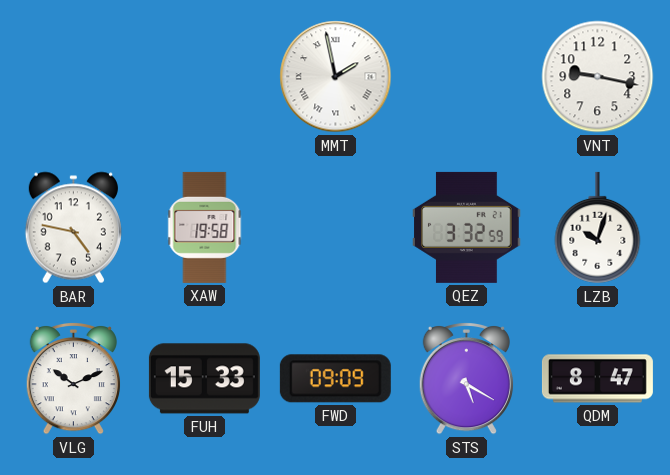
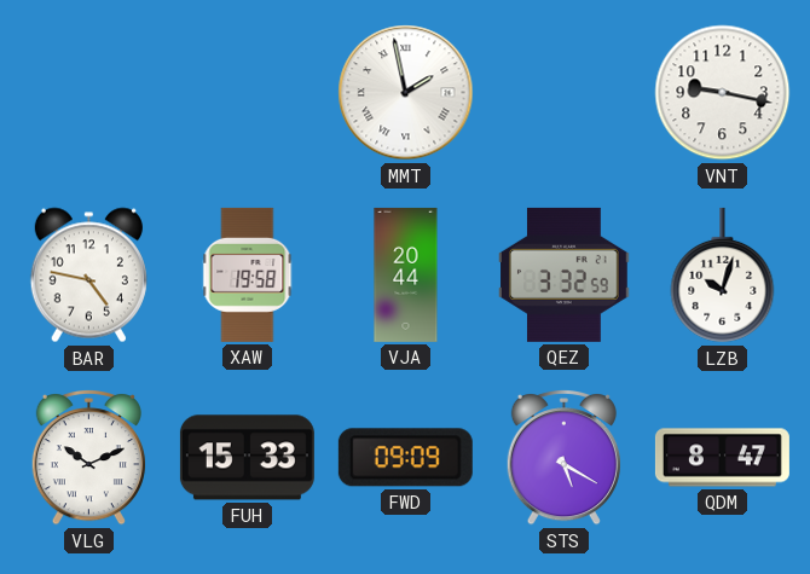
VJA: none -> 20:44
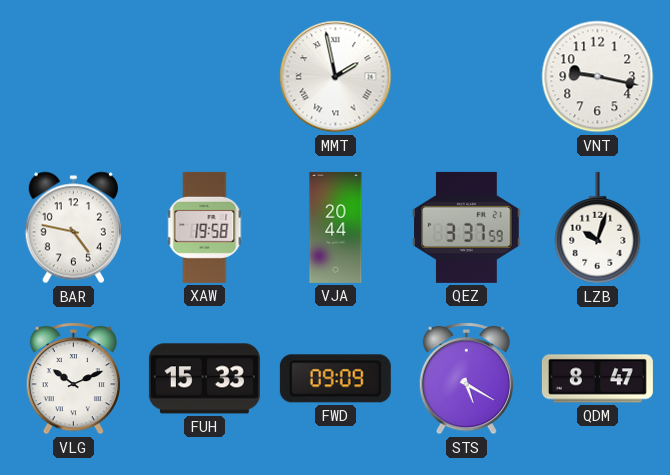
QEZ: 3:32 -> 3:37
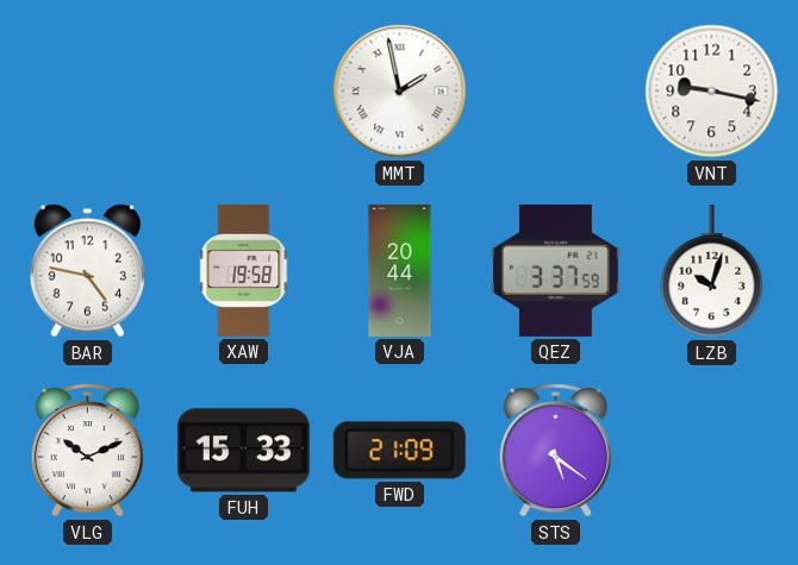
FWD: 09:09 -> 21:09
STS: 5:20 -> 5:21
QDM: 8:47 -> none
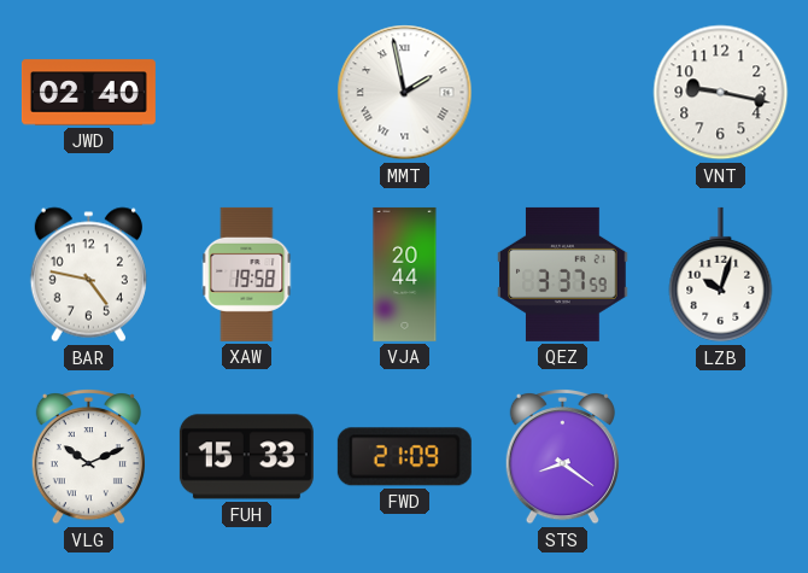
JWD: none -> 02:40
STS: 5:21 -> 8:21
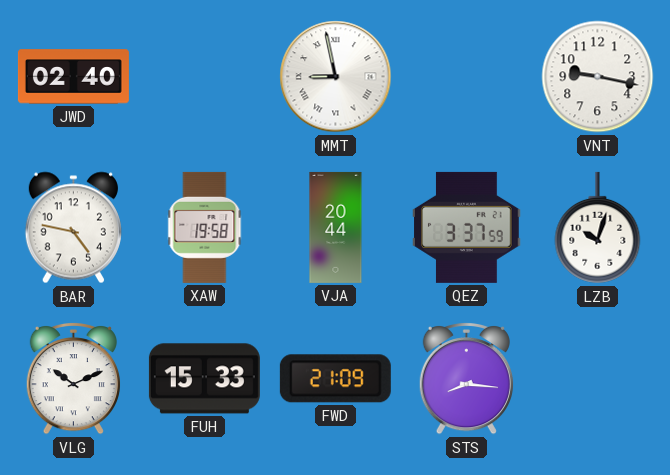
MMT: 1:58 -> 8:58
STS: 8:21 -> 8:16
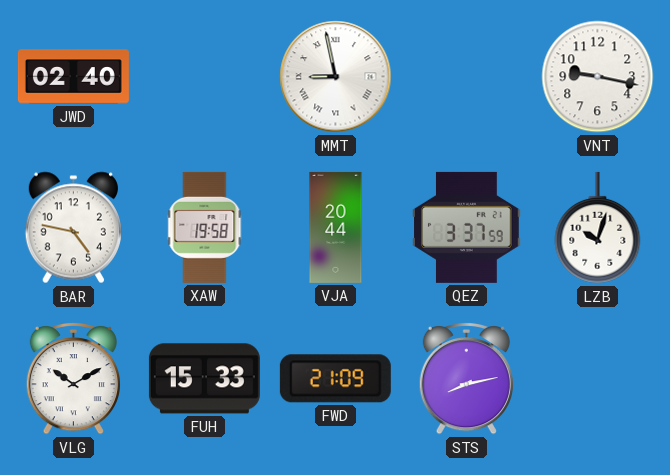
VLG: 10:11 -> 10:10
STS: 8:16 -> 8:13
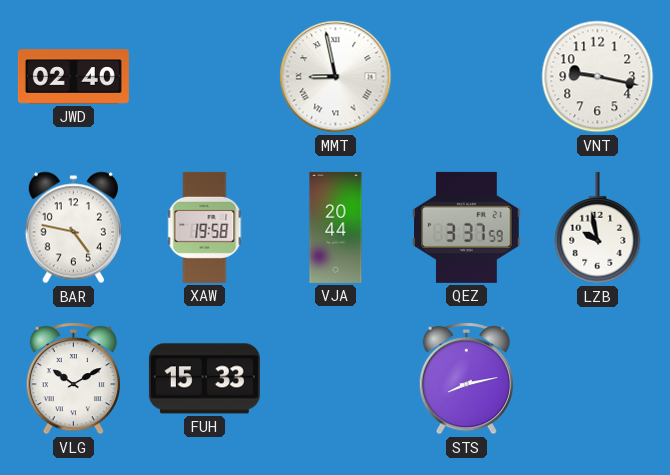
LZB: 10:03 -> 9:58
FWD: 21:09 -> none
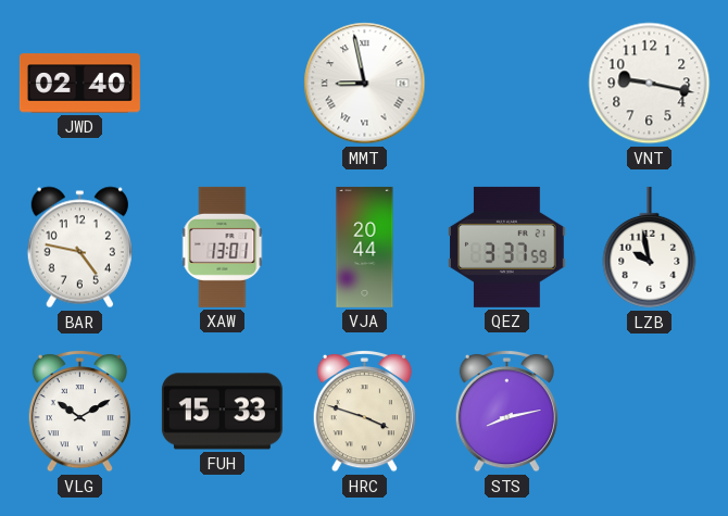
XAW: 19:58 -> 13:01
HRC: none -> 3:48
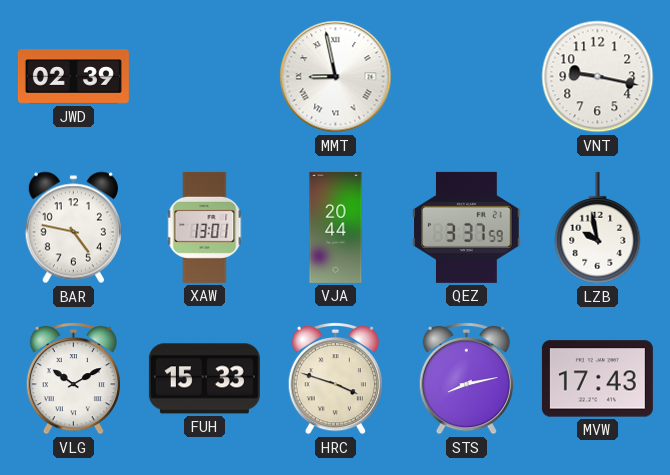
JWD: 02:40 -> 02:39
MVW: none -> 17:43
